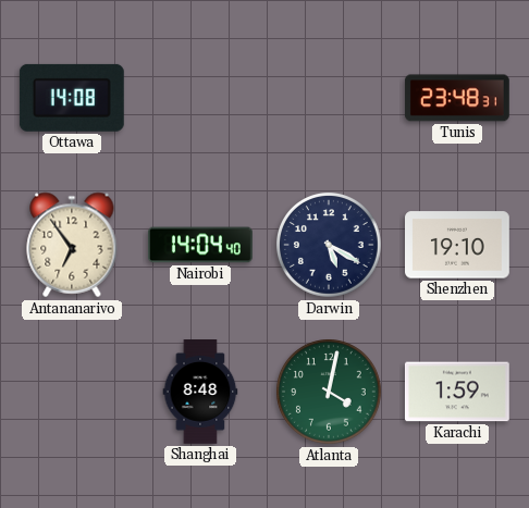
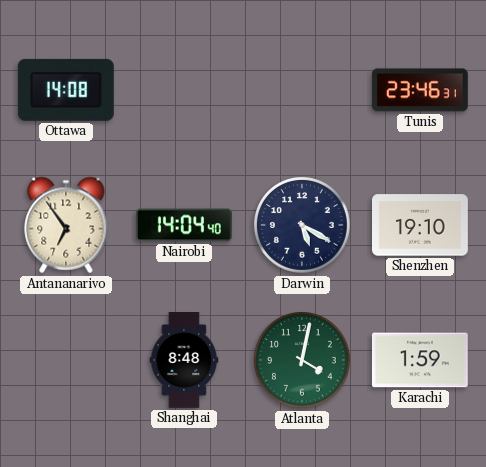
Tunis: 23:48 -> 23:46
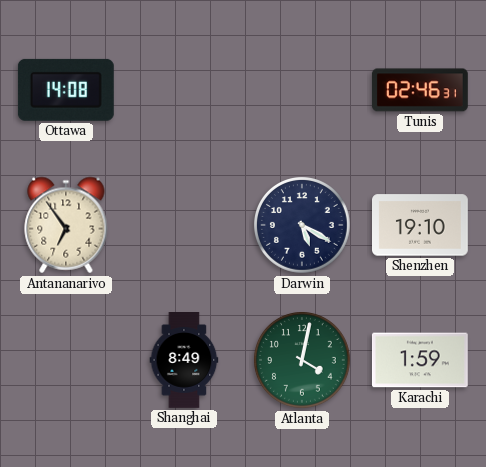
Tunis: 23:46 -> 02:46
Nairobi: 14:04 -> none
Shanghai: 8:48 -> 8:49
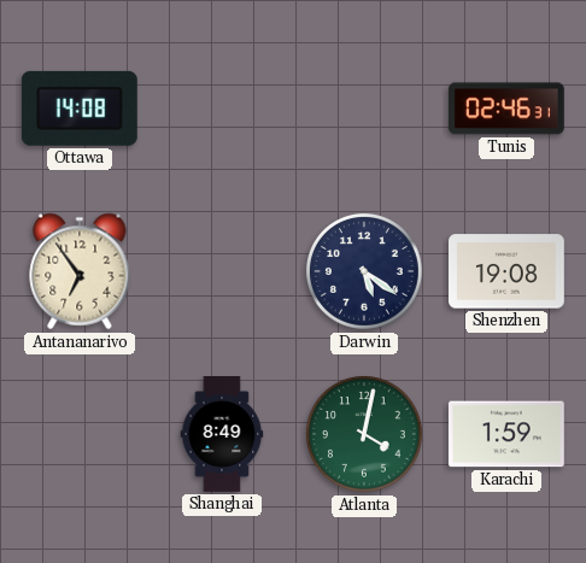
Darwin: 5:20 -> 5:21
Shenzhen: 19:10 -> 19:08
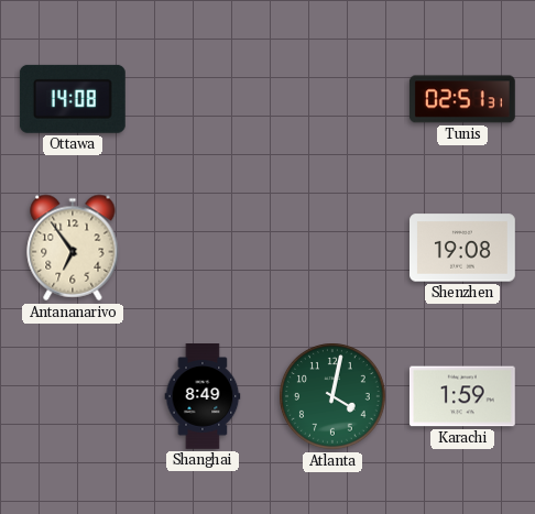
Tunis: 02:46 -> 02:51
Darwin: 5:21 -> none
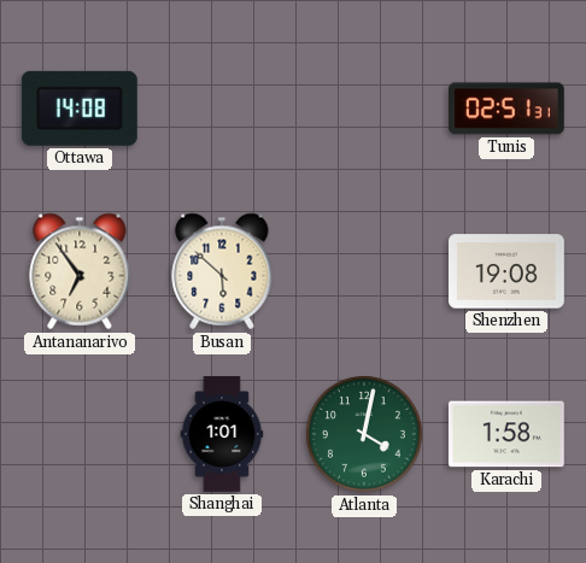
Busan: none -> 5:52
Shanghai: 8:49 -> 1:01
Karachi: 1:59 -> 1:58
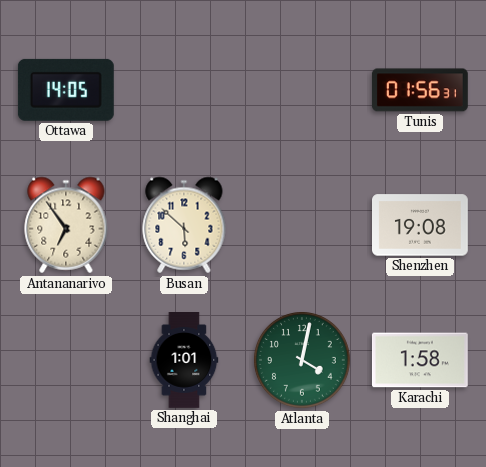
Ottawa: 14:08 -> 14:05
Tunis: 02:51 -> 01:56
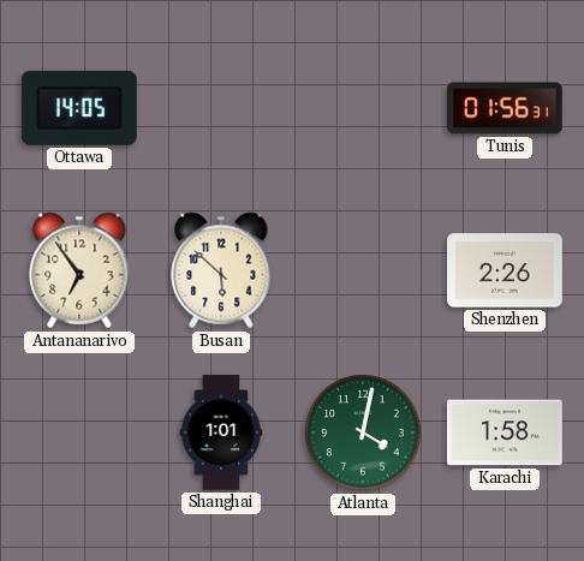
Shenzhen: 19:08 -> 2:26
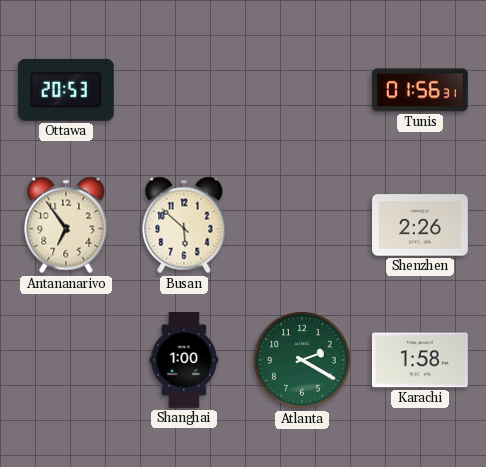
Ottawa: 14:05 -> 20:53
Shanghai: 1:01 -> 1:00
Atlanta: 4:02 -> 2:20
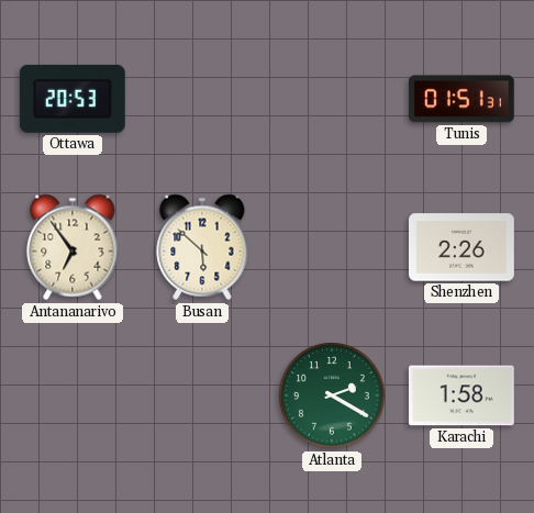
Tunis: 01:56 -> 01:51
Shanghai: 1:00 -> none
